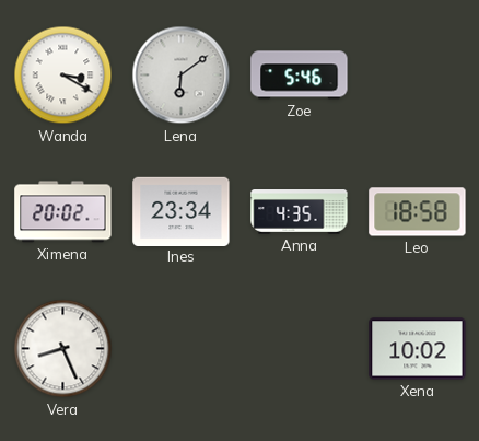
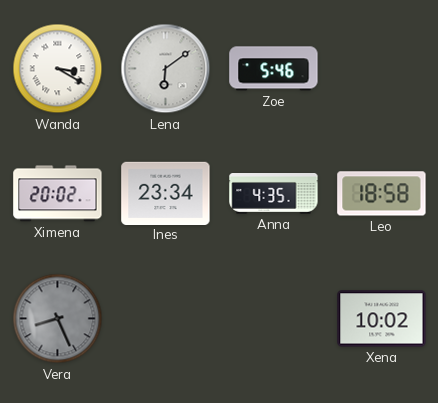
Vera dial: white -> grey
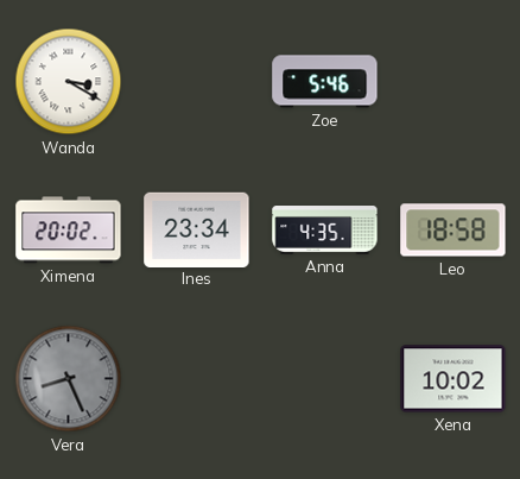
Lena: 6:09 -> none
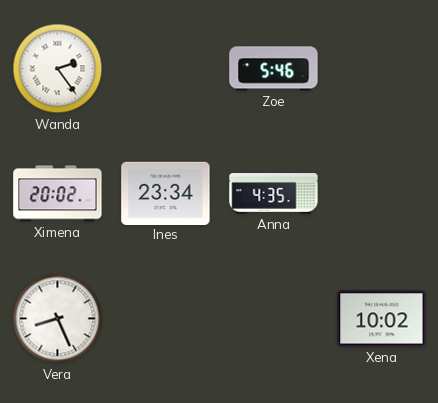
Wanda: 3:20 -> 2:24
Leo: 18:58 -> none
Vera dial: grey -> white
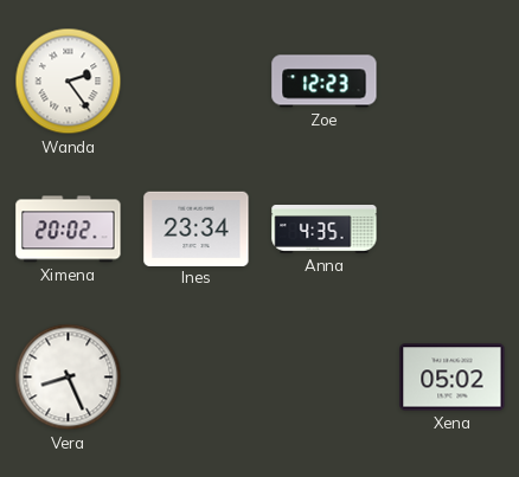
Zoe: 5:46 -> 12:23
Xena: 10:02 -> 05:02
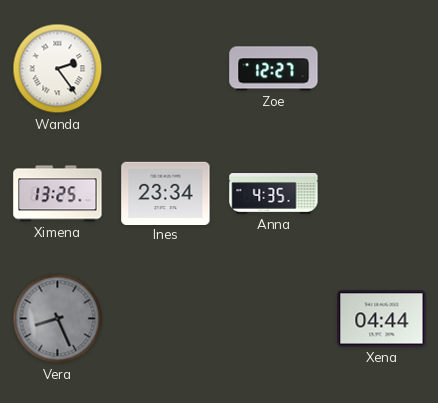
Zoe: 12:23 -> 12:27
Ximena: 20:02 -> 13:25
Vera dial: white -> grey
Xena: 05:02 -> 04:44
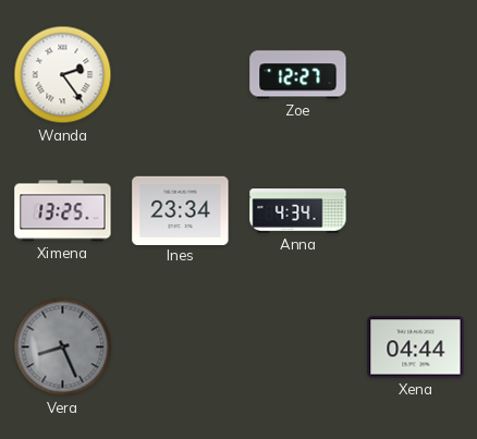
Anna: 4:35 -> 4:34
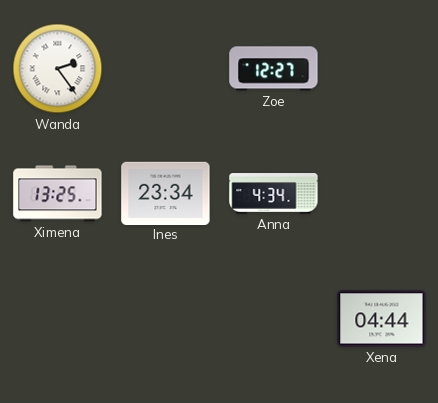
Vera: 8:26 -> none
